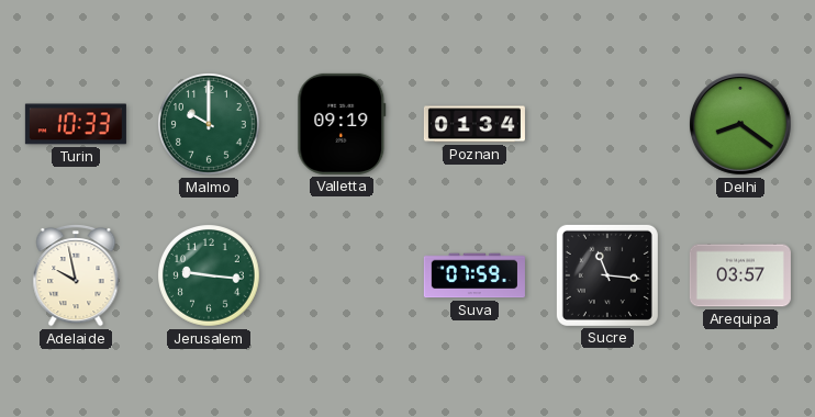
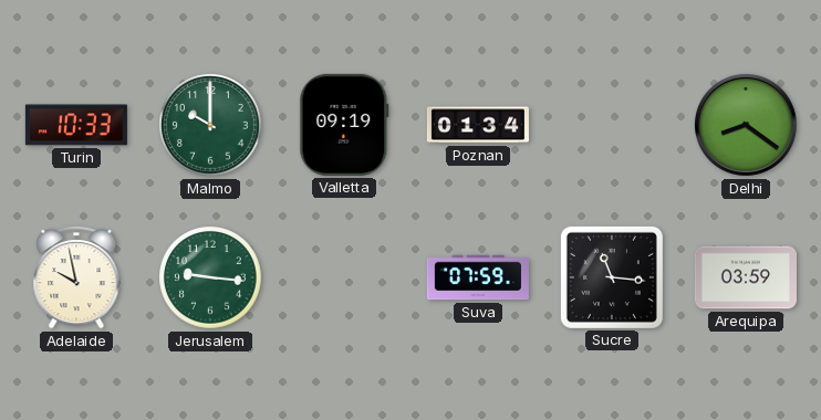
Arequipa: 03:57 -> 03:59
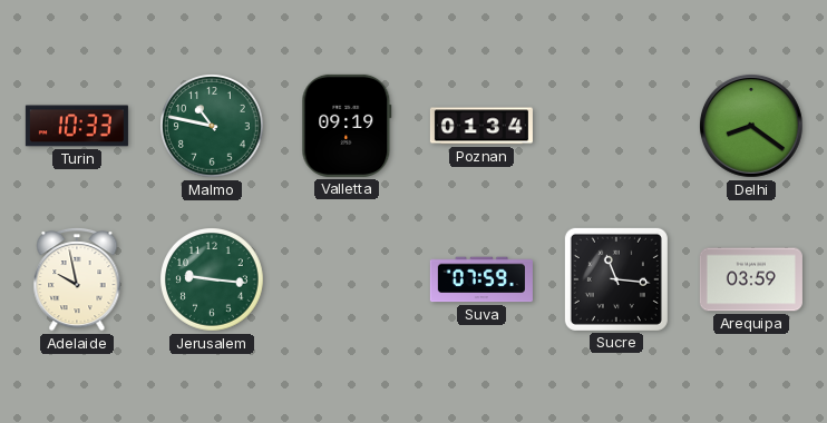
Malmo: 10:00 -> 10:47
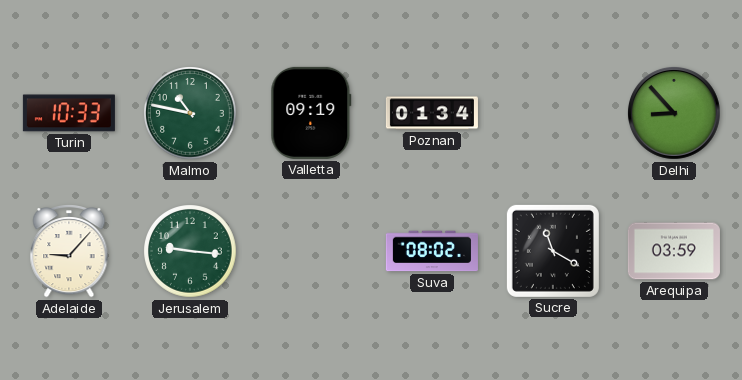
Delhi: 8:21 -> 8:53
Adelaide: 9:58 -> 9:07
Suva: 07:59 -> 08:02
Sucre: 11:16 -> 11:20
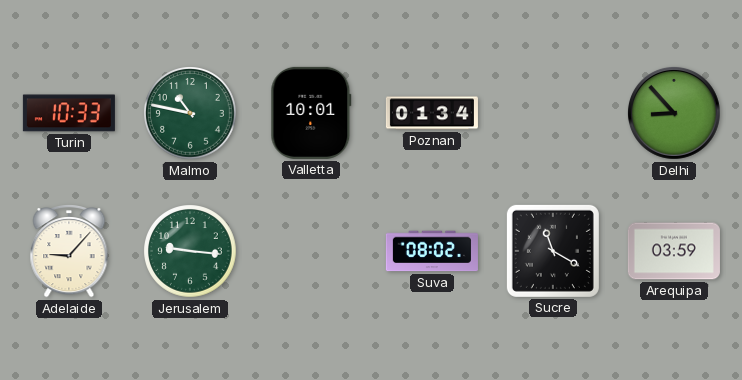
Valletta: 09:19 -> 10:01
